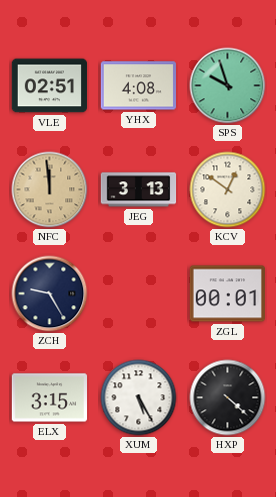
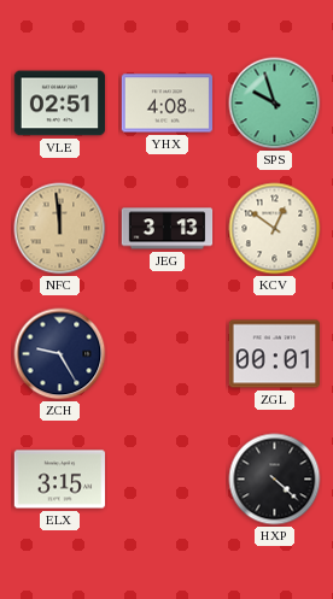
XUM: 5:25 -> none
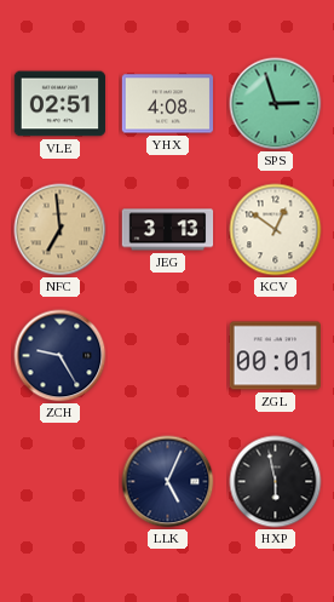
SPS: 9:57 -> 2:57
NFC: 11:59 -> 6:59
ELX: 3:15 -> none
LLK: none -> 5:04
HXP: 4:22 -> 5:58
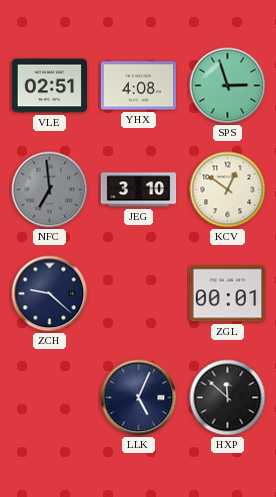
NFC dial: champagne -> grey
JEG: 3:13 -> 3:10
ZCH: 9:25 -> 9:22
HXP: 5:58 -> 11:52
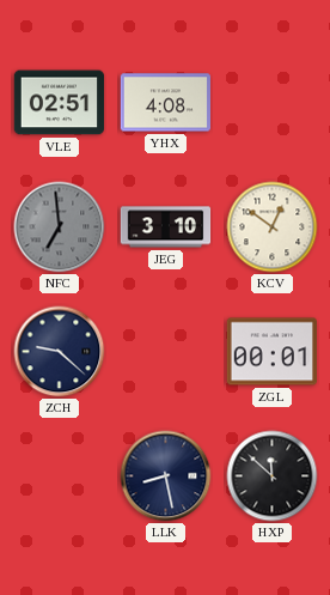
SPS: 2:57 -> none
LLK: 5:04 -> 8:28
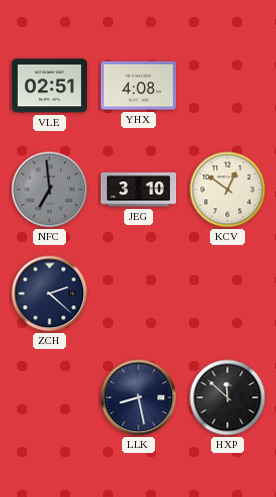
ZCH: 9:22 -> 2:22
ZGL: 00:01 -> none
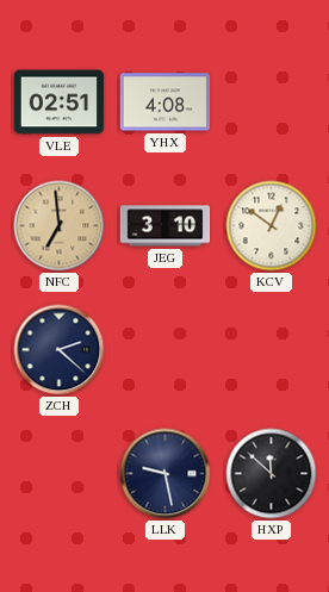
NFC dial: grey -> champagne
LLK: 8:28 -> 9:28
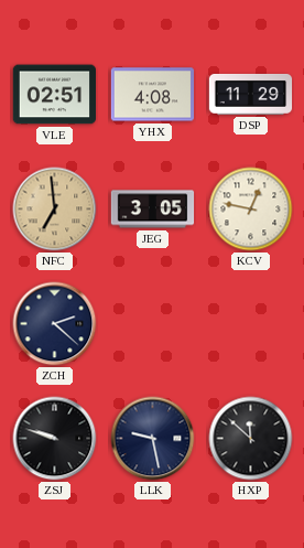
DSP: none -> 11:29
JEG: 3:10 -> 3:05
KCV: 12:51 -> 12:47
ZSJ: none -> 9:48
